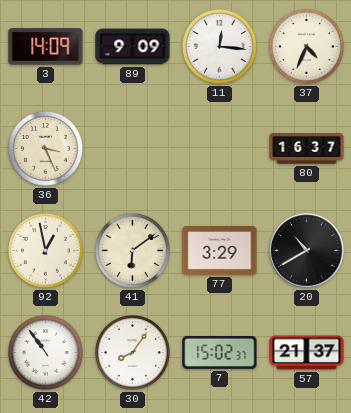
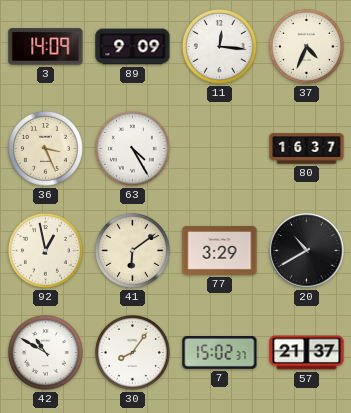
63: none -> 4:25
42: 10:54 -> 10:50
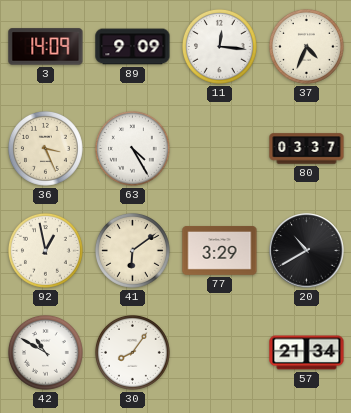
80: 16:37 -> 03:37
7: 15:02 -> none
57: 21:37 -> 21:34
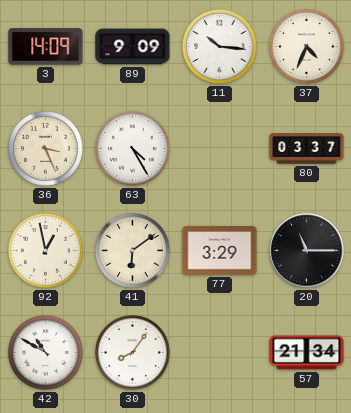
11: 12:16 -> 10:16
20: 10:40 -> 11:15
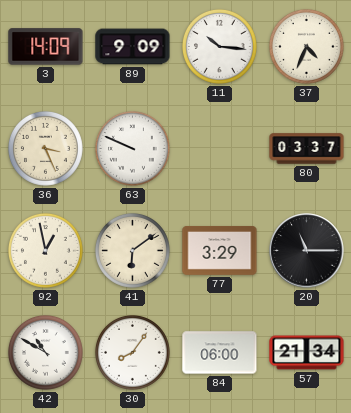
63: 4:25 -> 9:49
84: none -> 06:00
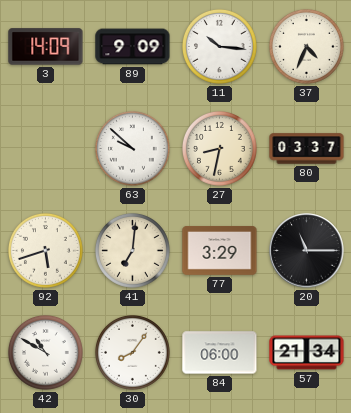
36: 3:26 -> none
63: 9:49 -> 9:52
27: none -> 8:32
92: 12:58 -> 5:42
41: 6:09 -> 7:01
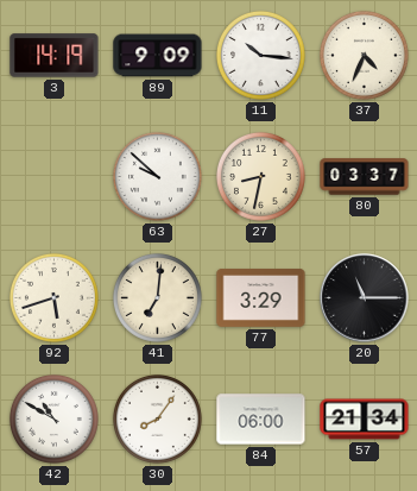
3: 14:09 -> 14:19
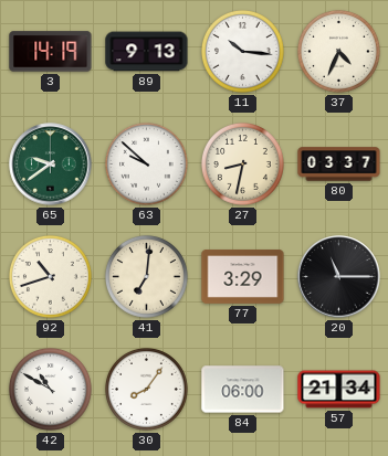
89: 9:09 -> 9:13
65: none -> 9:39
92: 5:42 -> 10:42
